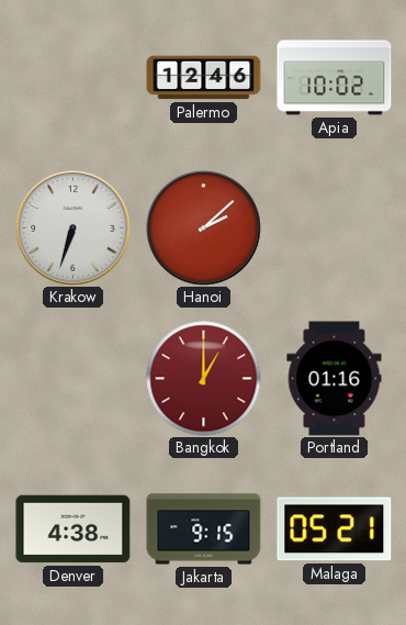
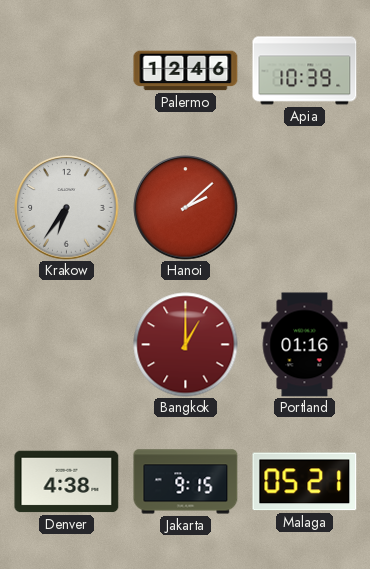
Apia: 10:02 -> 10:39
Krakow: 6:33 -> 6:36
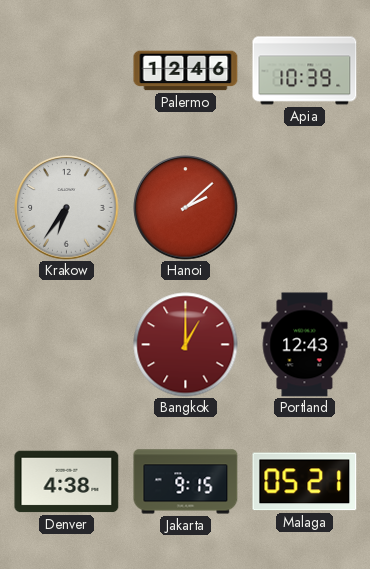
Portland: 01:16 -> 12:43
